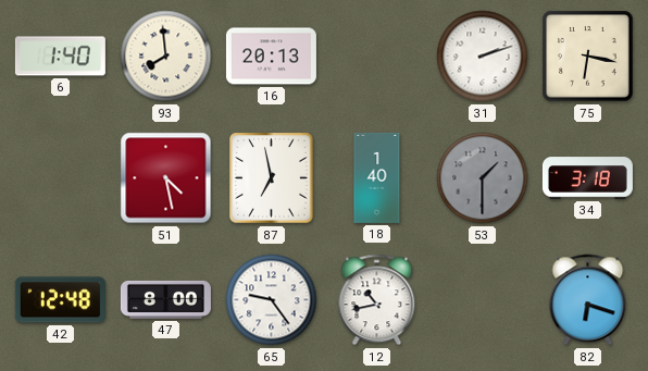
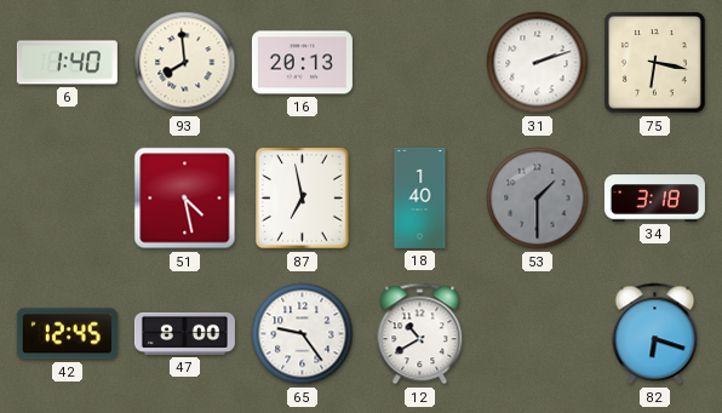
42: 12:48 -> 12:45
12: 10:43 -> 10:40
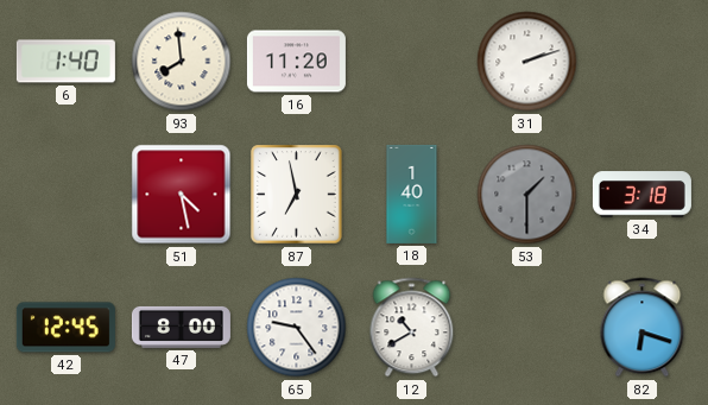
16: 20:13 -> 11:20
75: 6:17 -> none
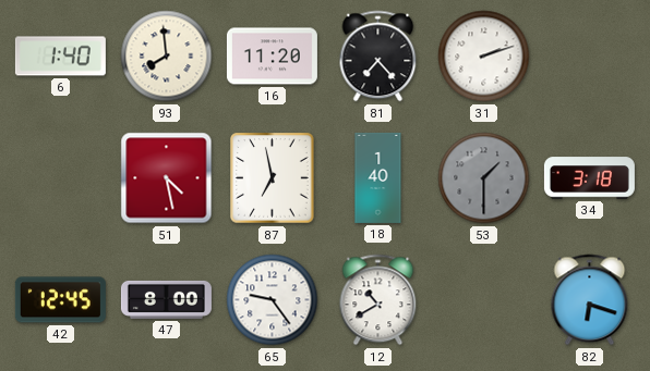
81: none -> 7:23
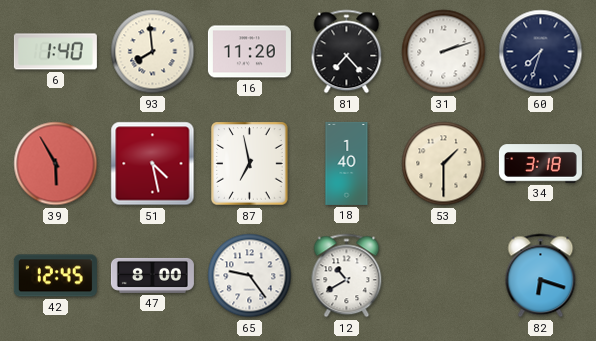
60: none -> 7:33
39: none -> 5:55
53 dial: grey -> cream
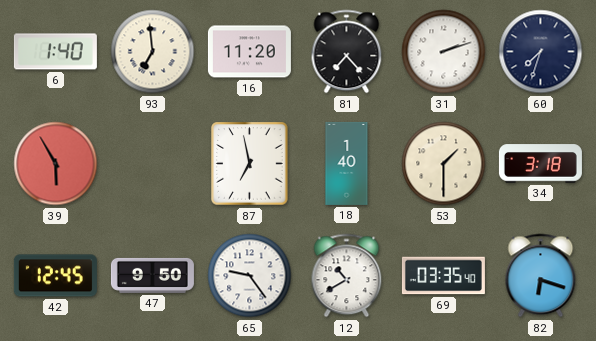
93: 7:59 -> 6:59
51: 4:28 -> none
47: 8:00 -> 9:50
69: none -> 03:35
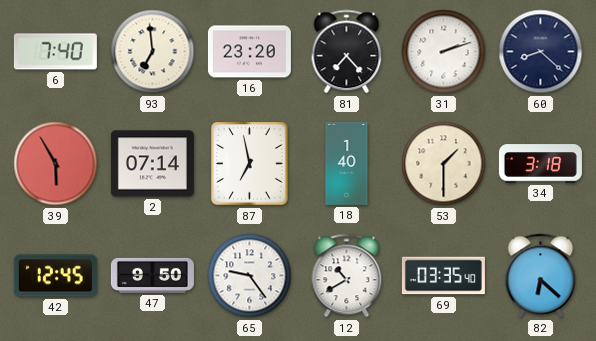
6: 1:40 -> 7:40
16: 11:20 -> 23:20
60: 7:33 -> 8:22
2: none -> 07:14
82: 6:18 -> 6:22
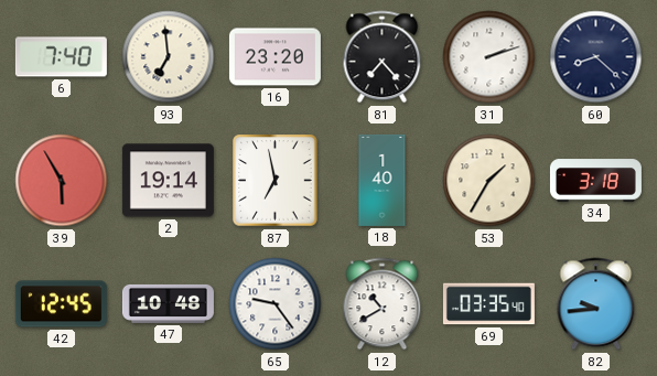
2: 07:14 -> 19:14
53: 1:30 -> 1:35
47: 9:50 -> 10:48
82: 6:22 -> 9:44
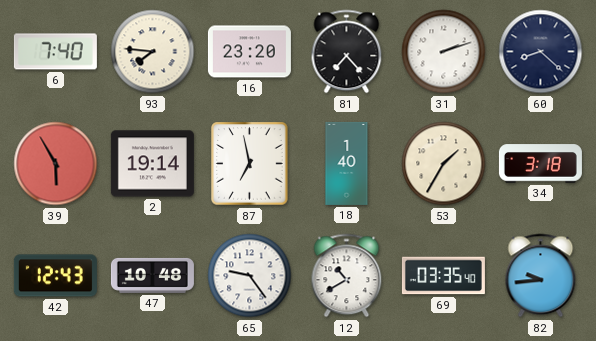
93: 6:59 -> 7:46
42: 12:45 -> 12:43
